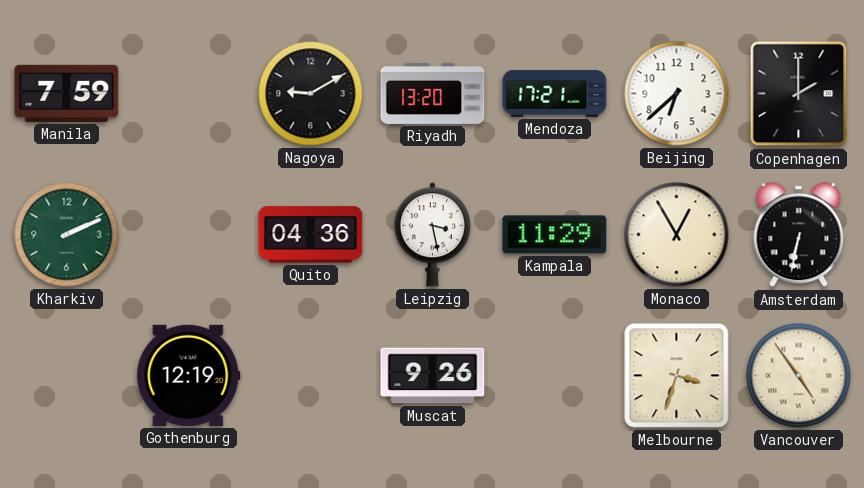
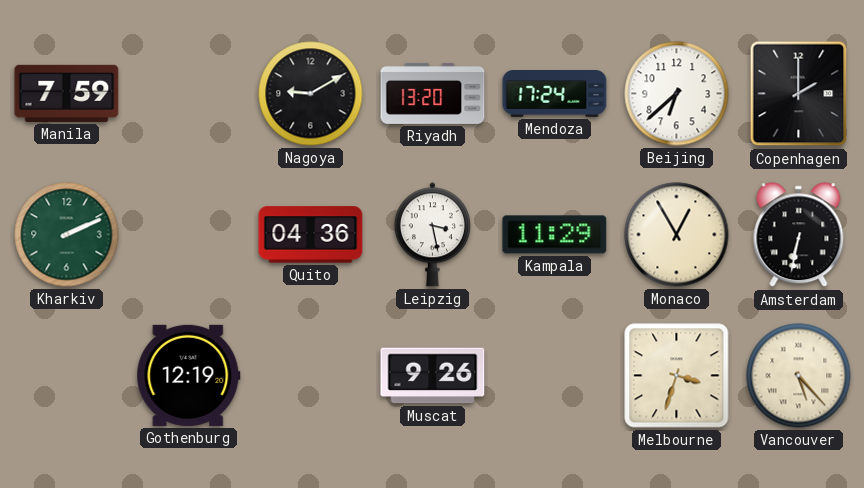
Mendoza: 17:21 -> 17:24
Vancouver: 4:54 -> 5:23
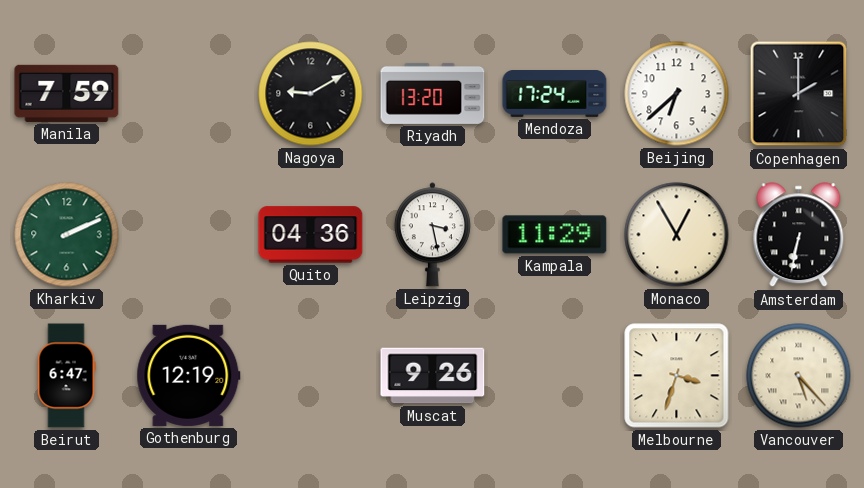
Beirut: none -> 6:47
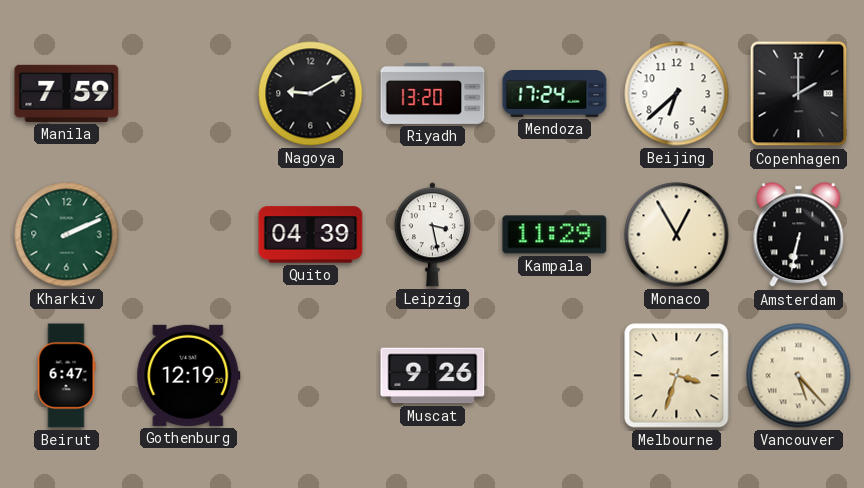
Quito: 04:36 -> 04:39
